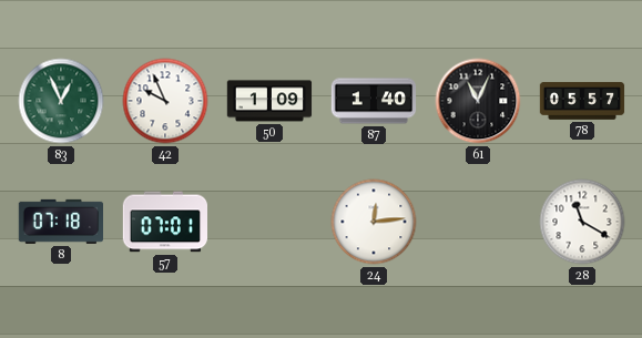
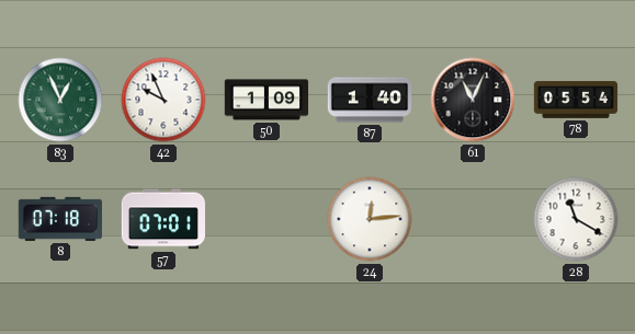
78: 05:57 -> 05:54
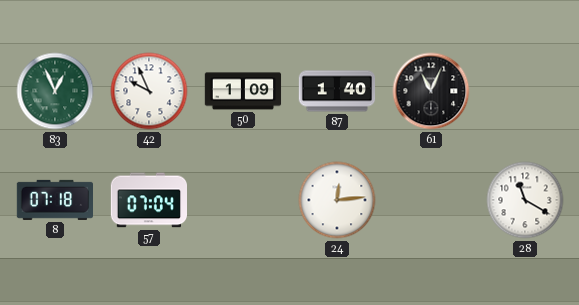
78: 05:54 -> none
57: 07:01 -> 07:04
